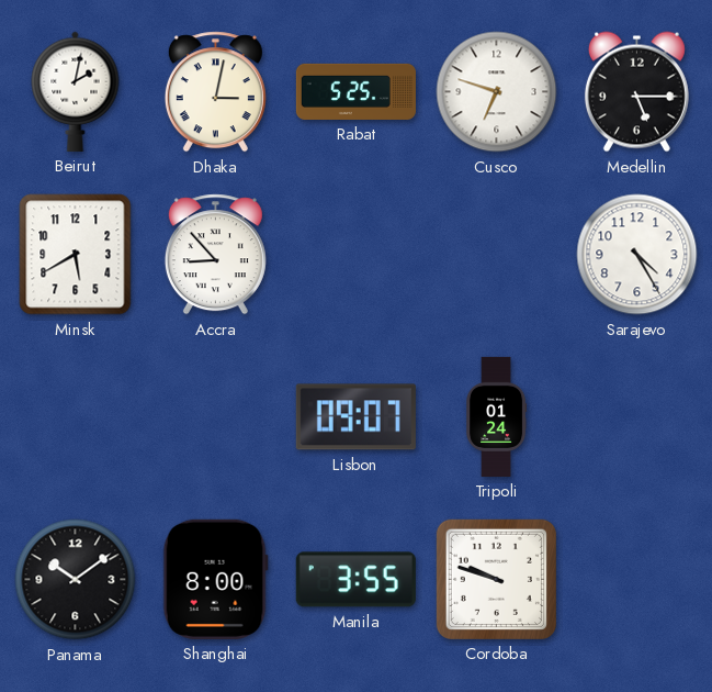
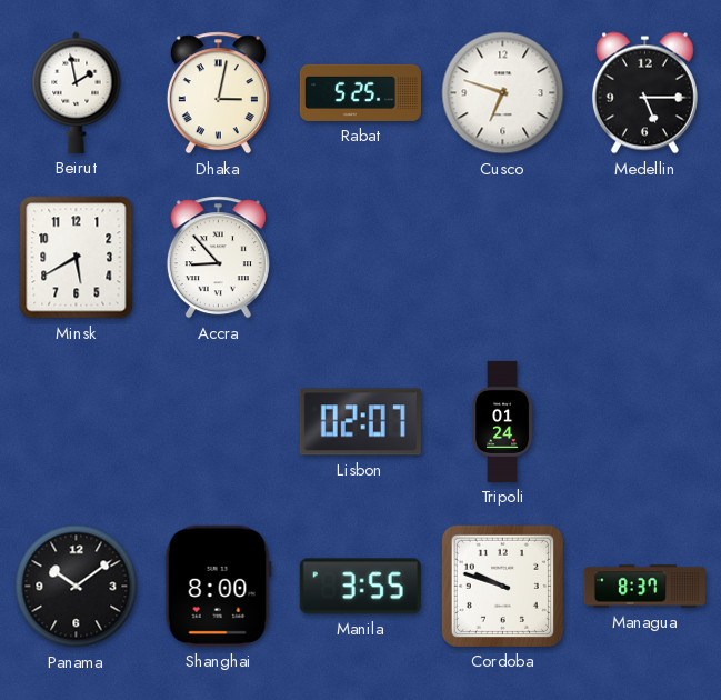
Beirut: 2:02 -> 1:58
Sarajevo: 4:25 -> none
Lisbon: 09:07 -> 02:07
Managua: none -> 8:37
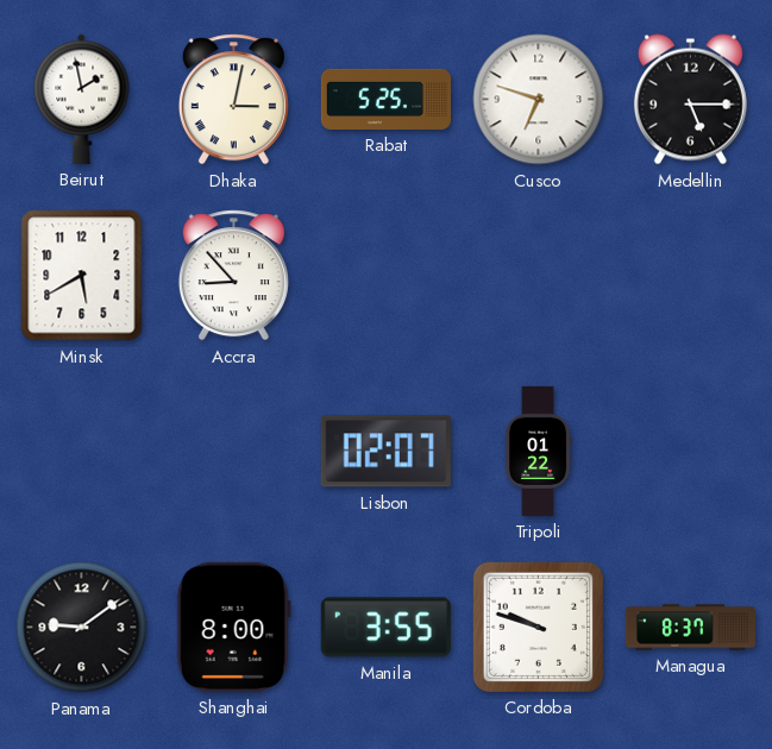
Tripoli: 01:24 -> 01:22
Panama: 10:09 -> 9:09
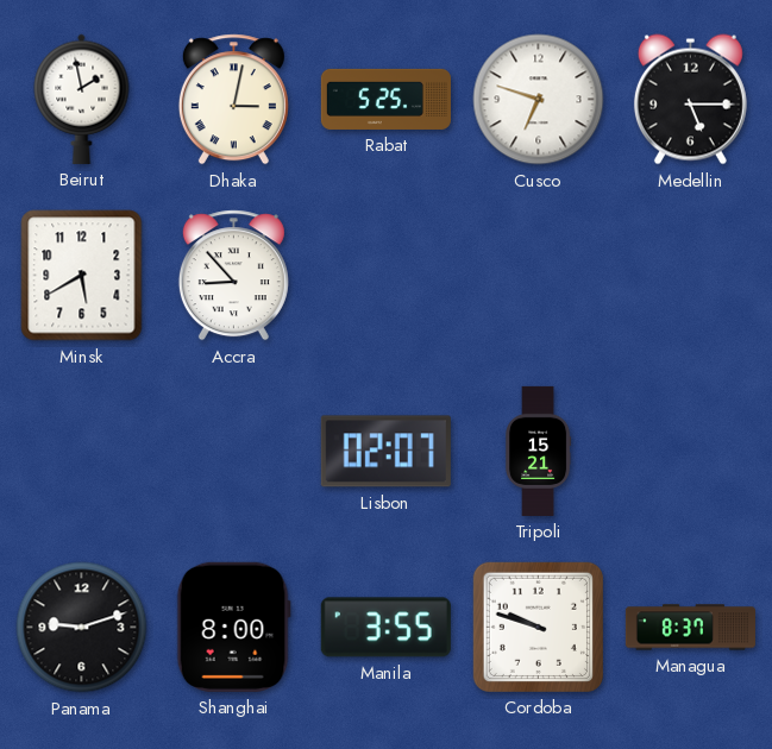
Tripoli: 01:22 -> 15:21
Panama: 9:09 -> 9:12
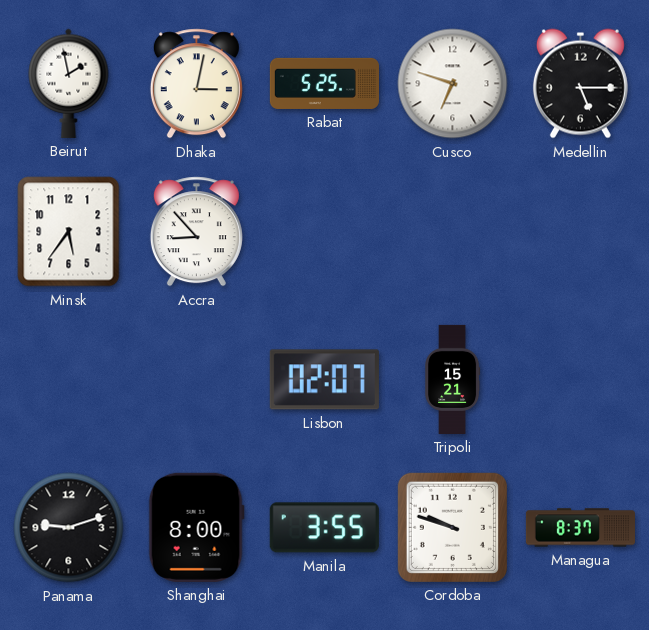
Minsk: 5:40 -> 5:36
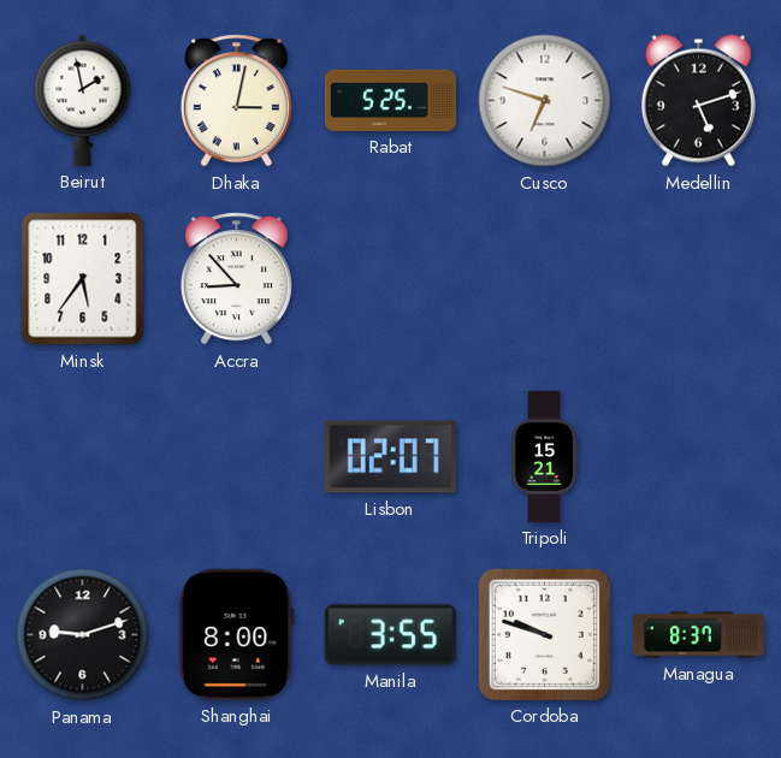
Medellin: 5:15 -> 5:12
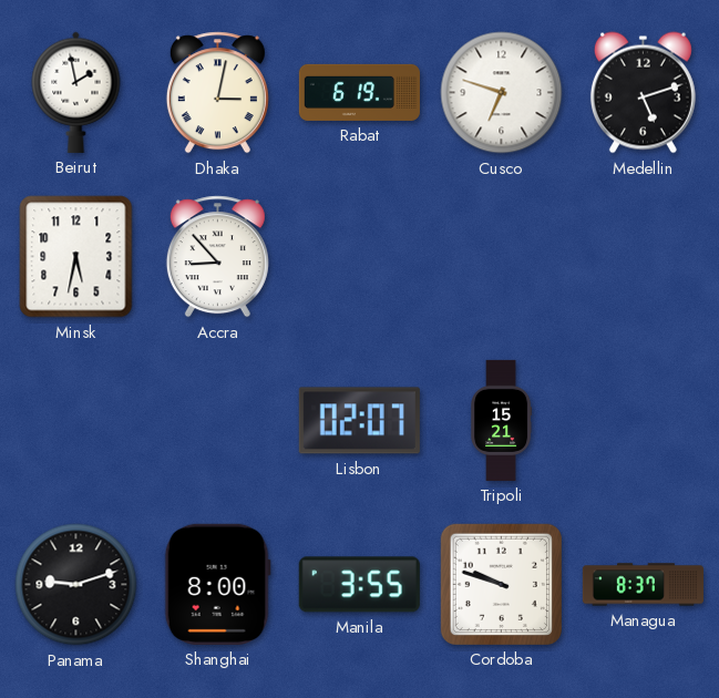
Rabat: 5:25 -> 6:19
Minsk: 5:36 -> 5:32
